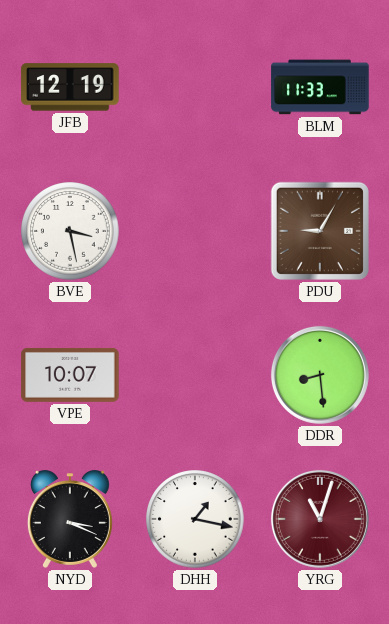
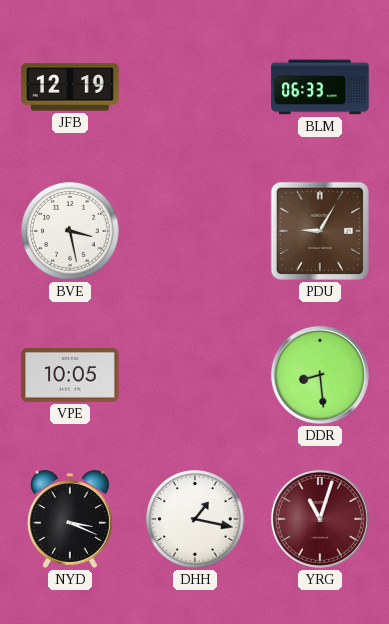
BLM: 11:33 -> 06:33
VPE: 10:07 -> 10:05
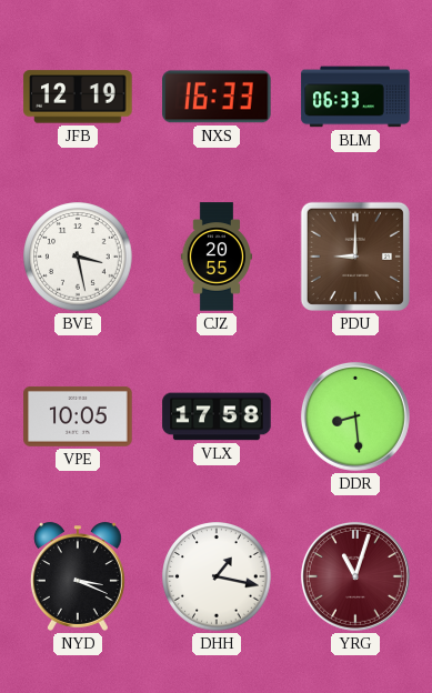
NXS: none -> 16:33
CJZ: none -> 20:55
PDU: 9:05 -> 9:00
VLX: none -> 17:58
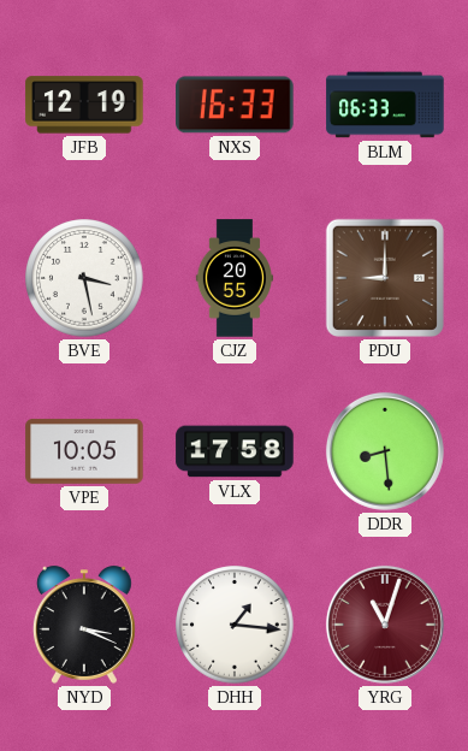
DHH: 1:17 -> 1:16
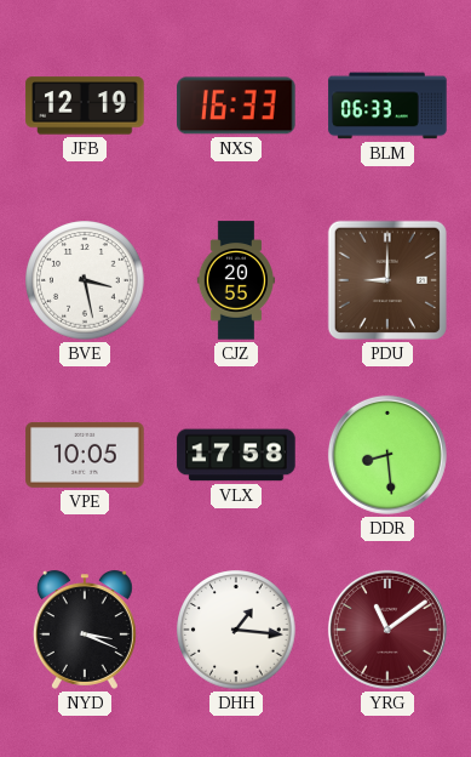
YRG: 11:03 -> 11:09
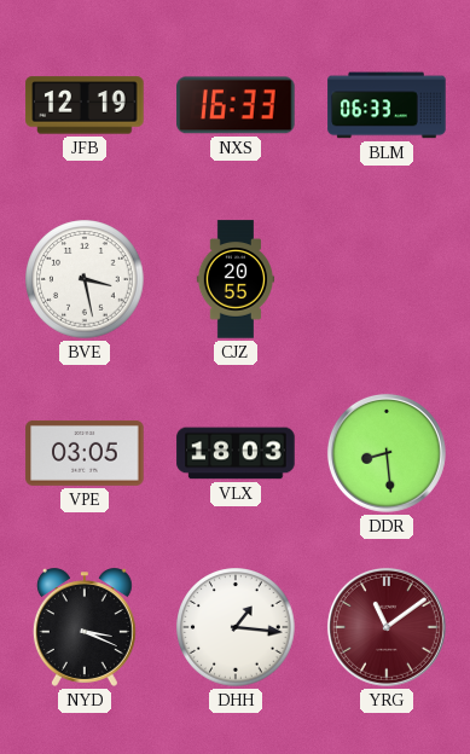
PDU: 9:00 -> none
VPE: 10:05 -> 03:05
VLX: 17:58 -> 18:03
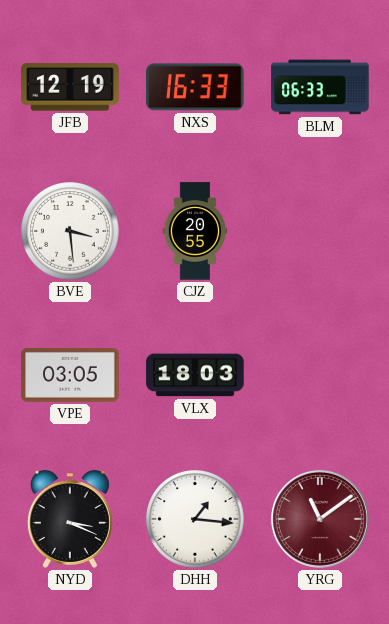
BVE: 3:28 -> 3:29
DDR: 8:29 -> none
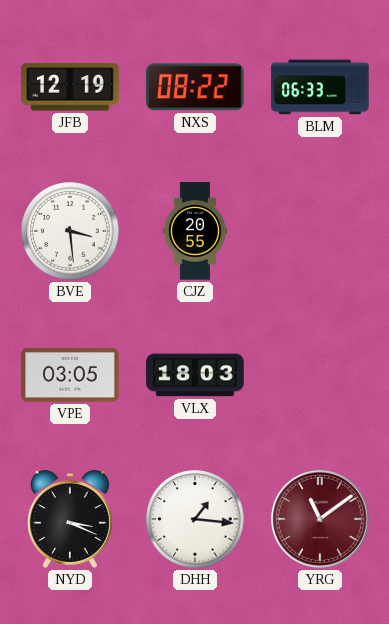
NXS: 16:33 -> 08:22
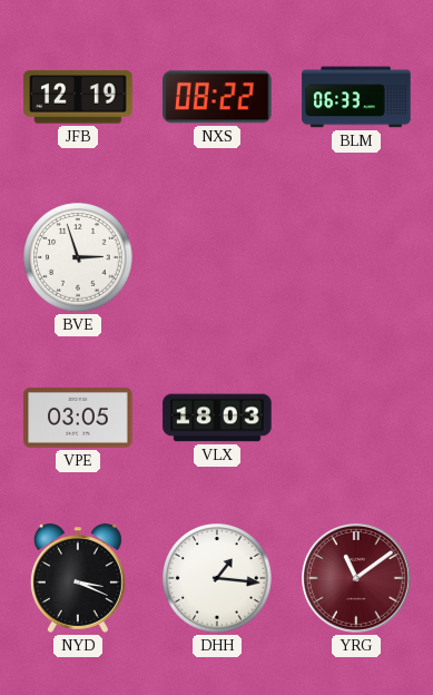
BVE: 3:29 -> 2:57
CJZ: 20:55 -> none
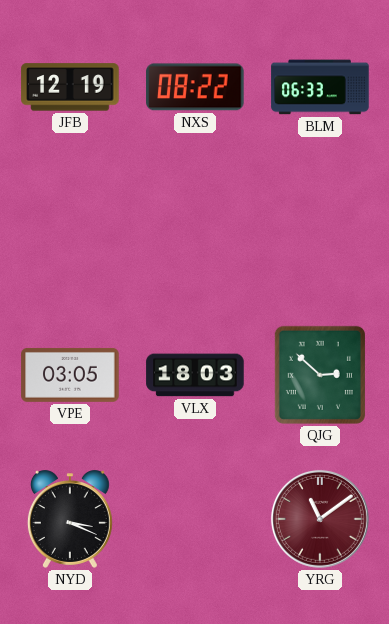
BVE: 2:57 -> none
QJG: none -> 2:52
DHH: 1:16 -> none
